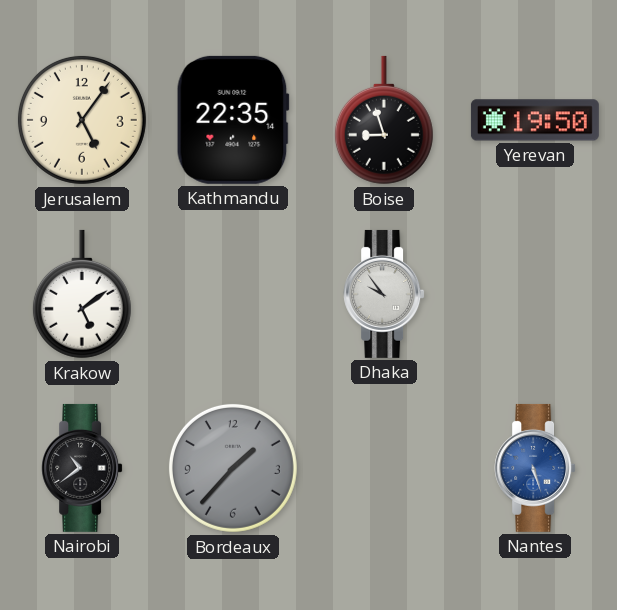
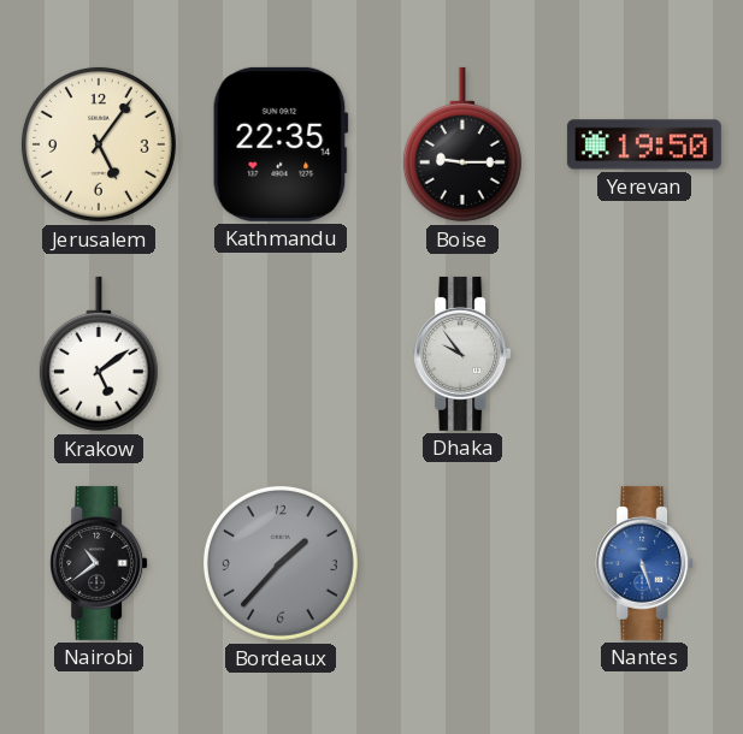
Boise: 8:57 -> 9:15
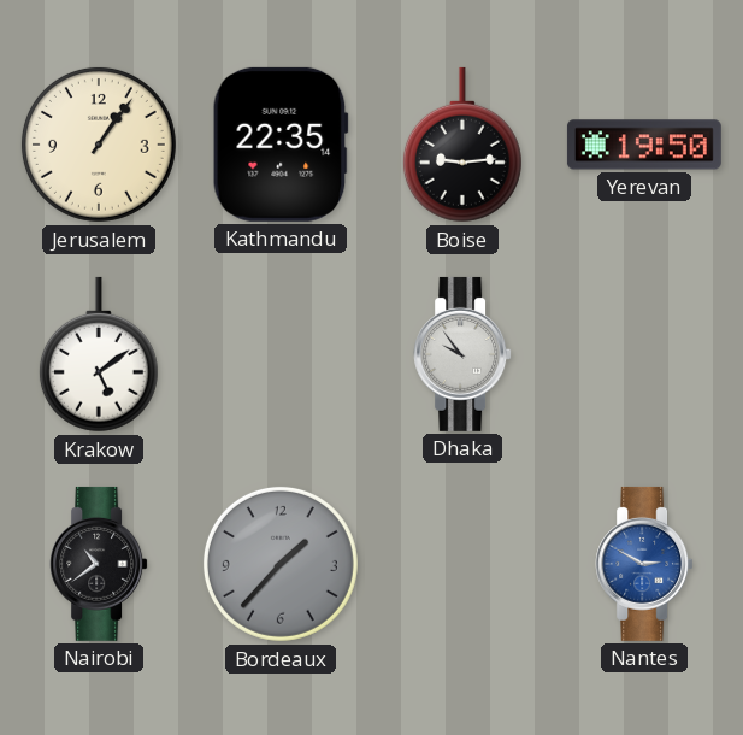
Jerusalem: 5:06 -> 1:06
Boise: 9:15 -> 9:14
Nantes: 5:27 -> 2:50
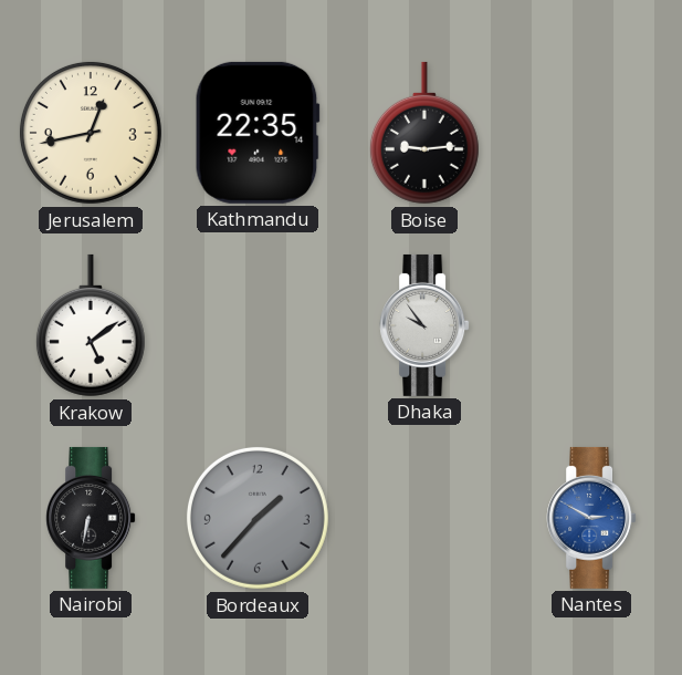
Jerusalem: 1:06 -> 12:43
Yerevan: 19:50 -> none
Nairobi: 10:39 -> 6:32
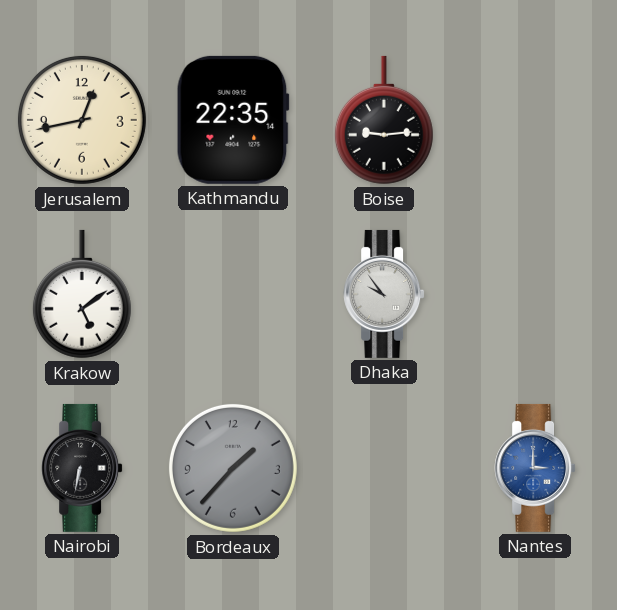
Nantes: 2:50 -> 3:00
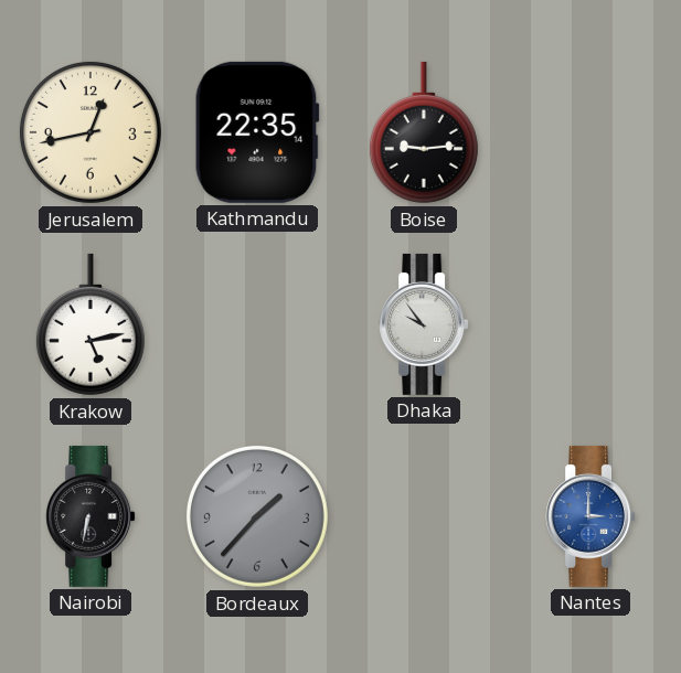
Krakow: 5:09 -> 5:13
